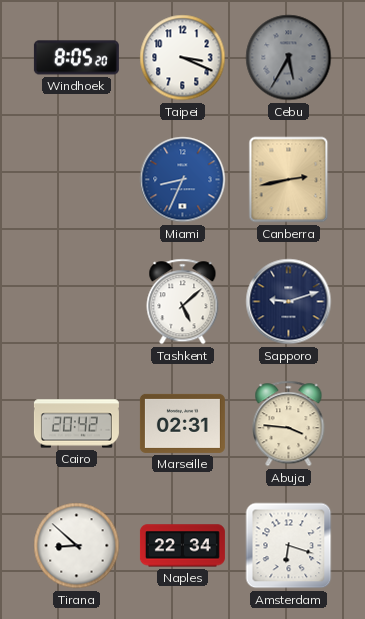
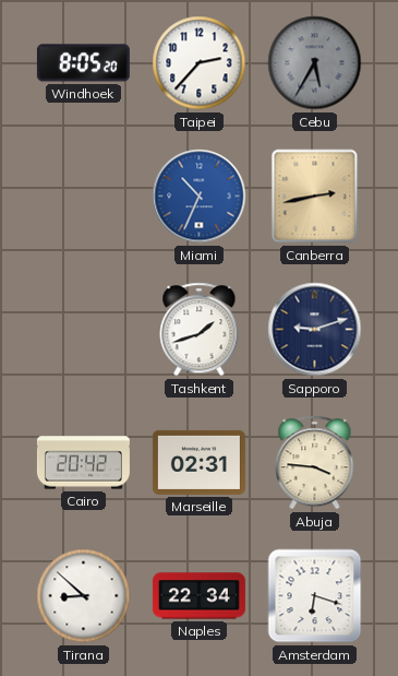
Taipei: 3:19 -> 2:37
Miami: 8:34 -> 10:34
Tashkent: 5:08 -> 1:42
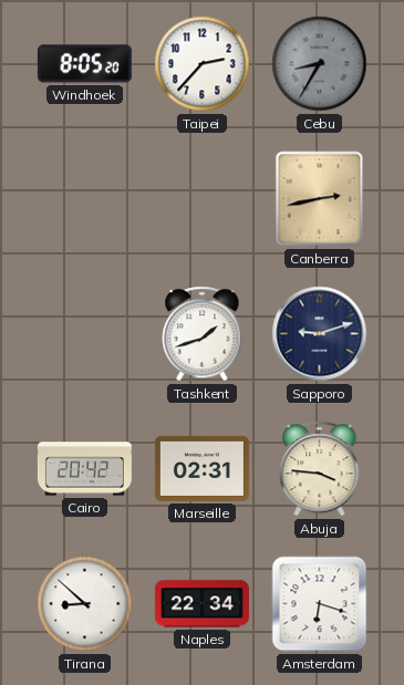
Cebu: 5:35 -> 8:35
Miami: 10:34 -> none
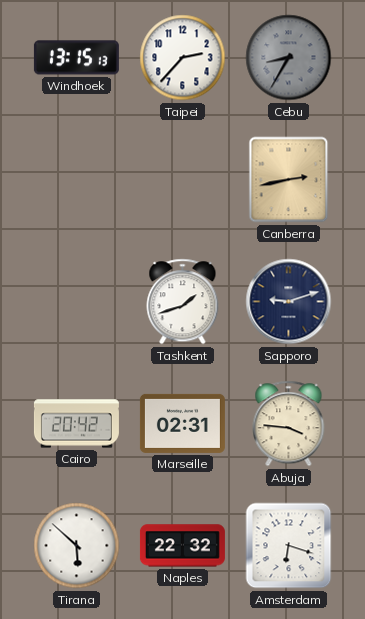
Windhoek: 8:05 -> 13:15
Tirana: 8:52 -> 5:52
Naples: 22:34 -> 22:32
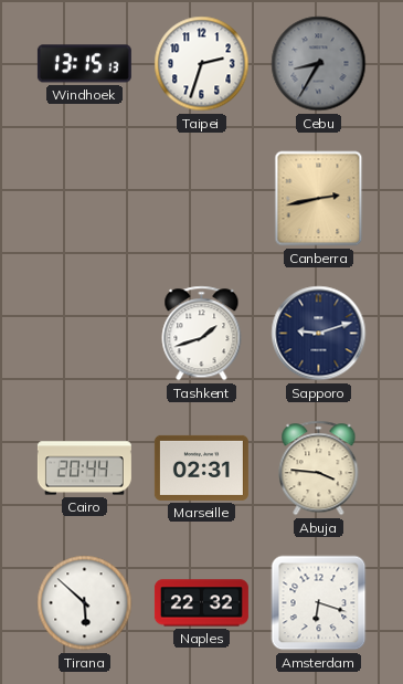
Taipei: 2:37 -> 2:33
Cairo: 20:42 -> 20:44
